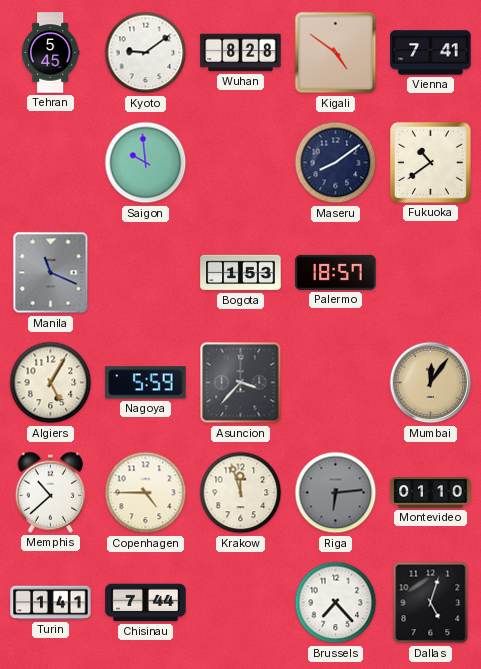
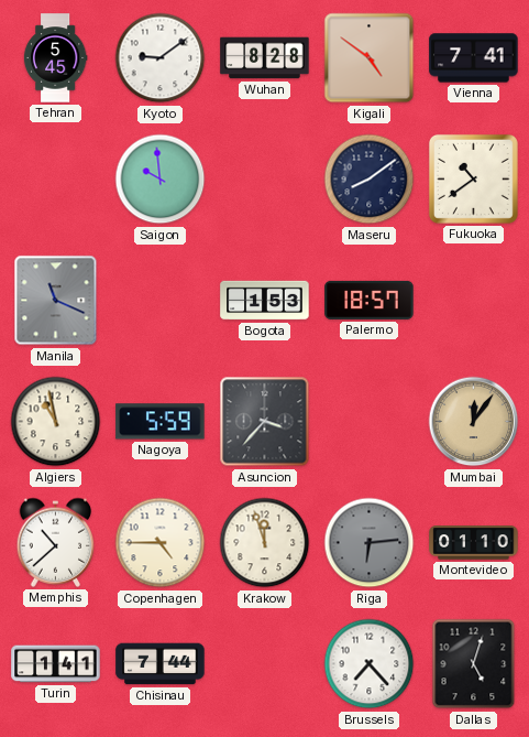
Algiers: 5:05 -> 10:58
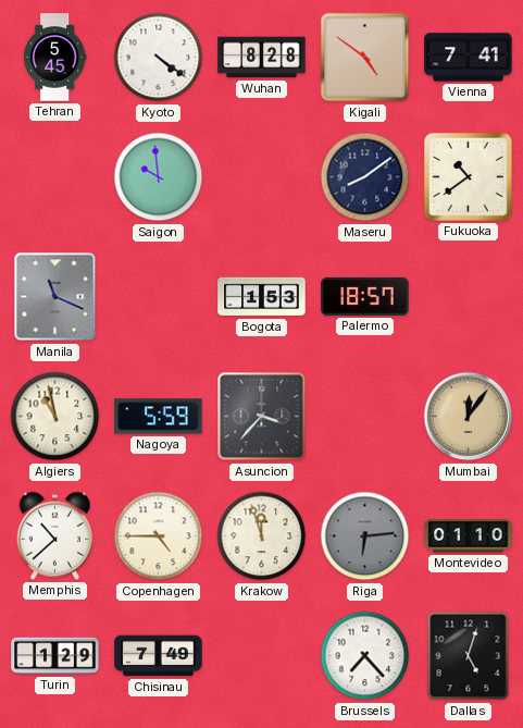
Kyoto: 9:09 -> 4:21
Turin: 1:41 -> 1:29
Chisinau: 7:44 -> 7:49
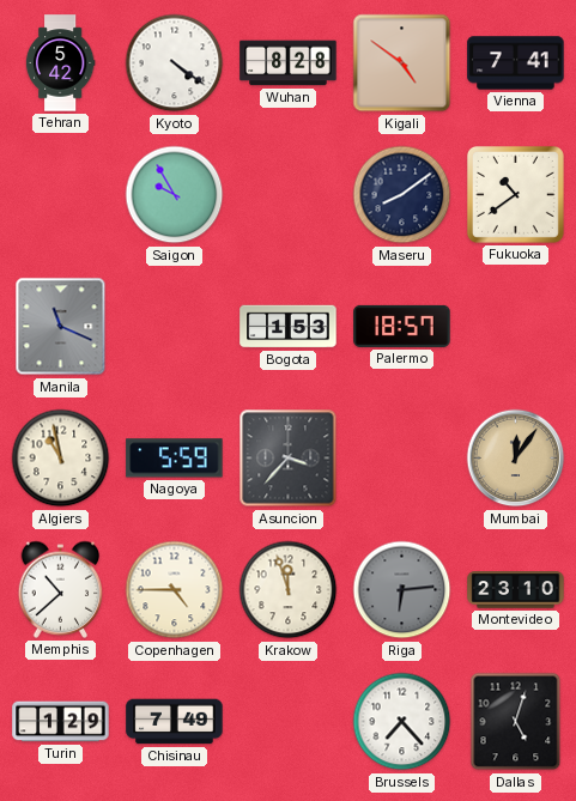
Tehran: 5:45 -> 5:42
Saigon: 9:59 -> 9:55
Montevideo: 01:10 -> 23:10
